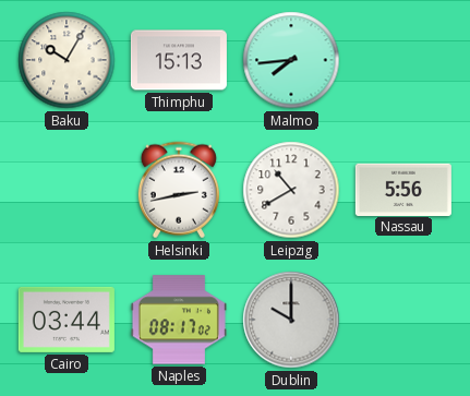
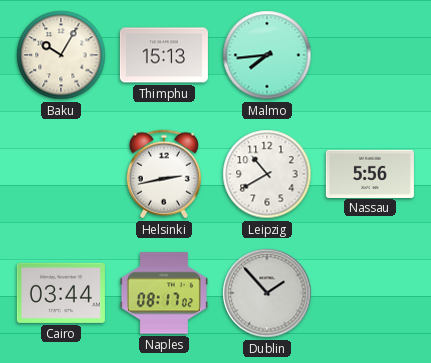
Dublin: 10:00 -> 1:53
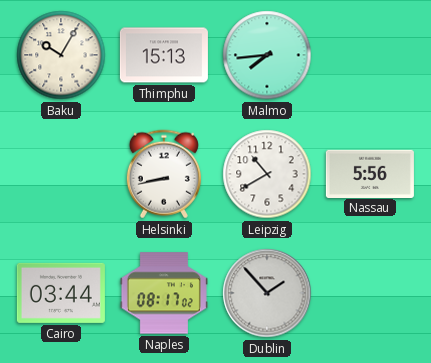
Helsinki: 2:43 -> 8:43
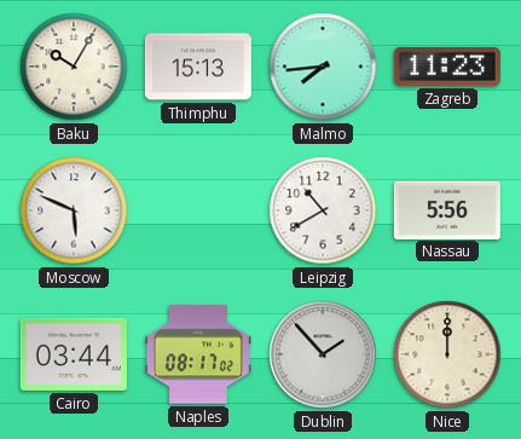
Zagreb: none -> 11:23
Moscow: none -> 5:49
Helsinki: 8:43 -> none
Nice: none -> 12:00
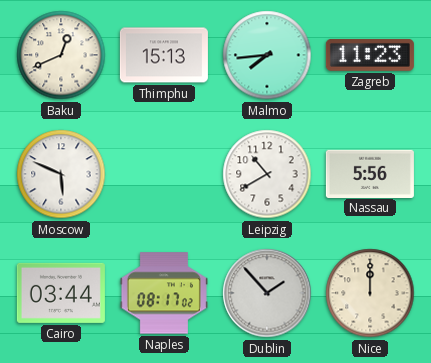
Baku: 10:05 -> 12:41
